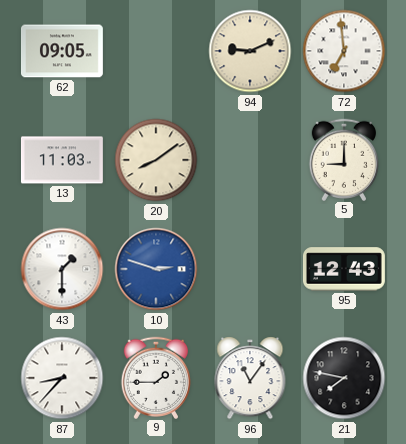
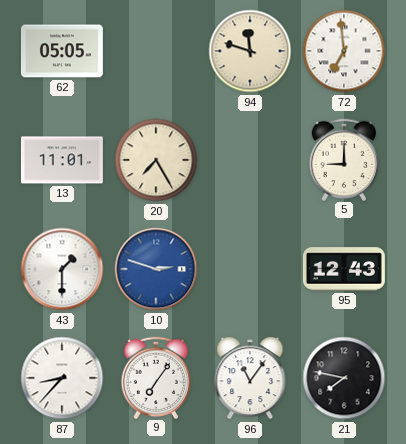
62: 09:05 -> 05:05
94: 9:11 -> 11:48
13: 11:03 -> 11:01
20: 8:09 -> 7:25
9: 1:45 -> 7:06
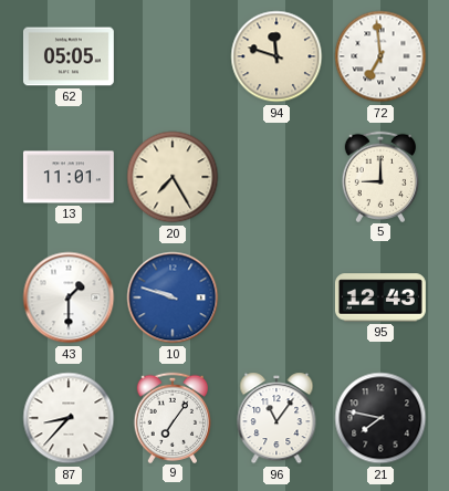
10: 2:48 -> 9:48
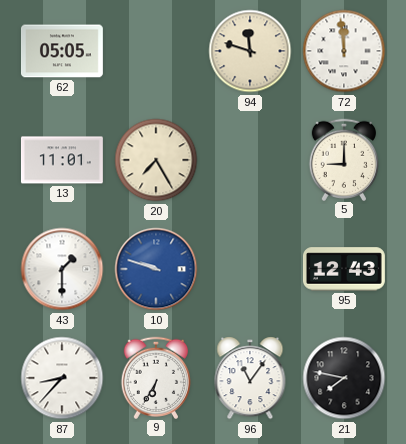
72: 6:59 -> 11:59
9: 7:06 -> 6:35
